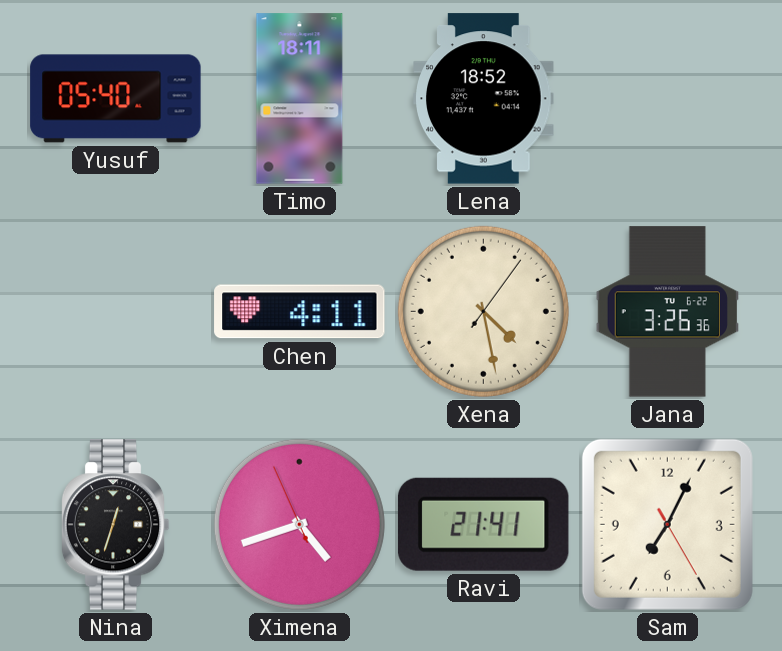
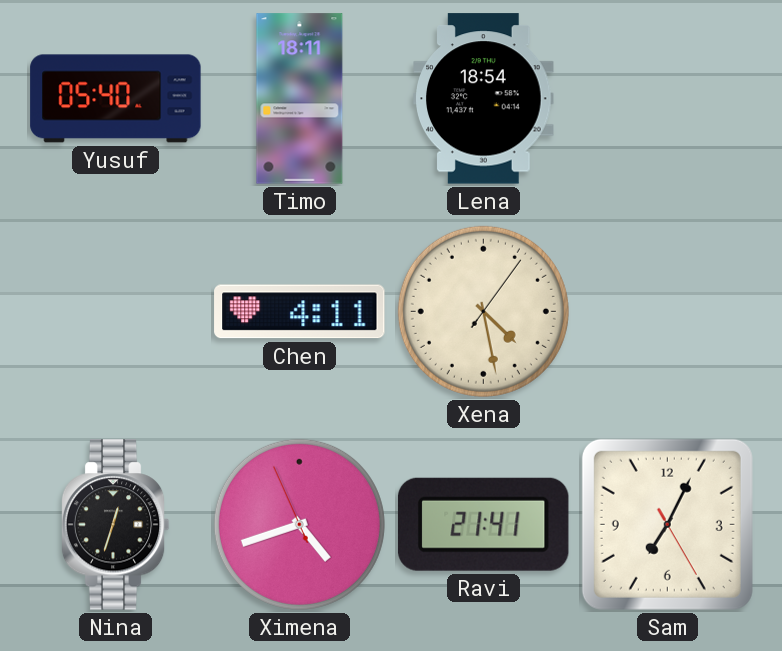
Lena: 18:52 -> 18:54
Jana: 3:26 -> none
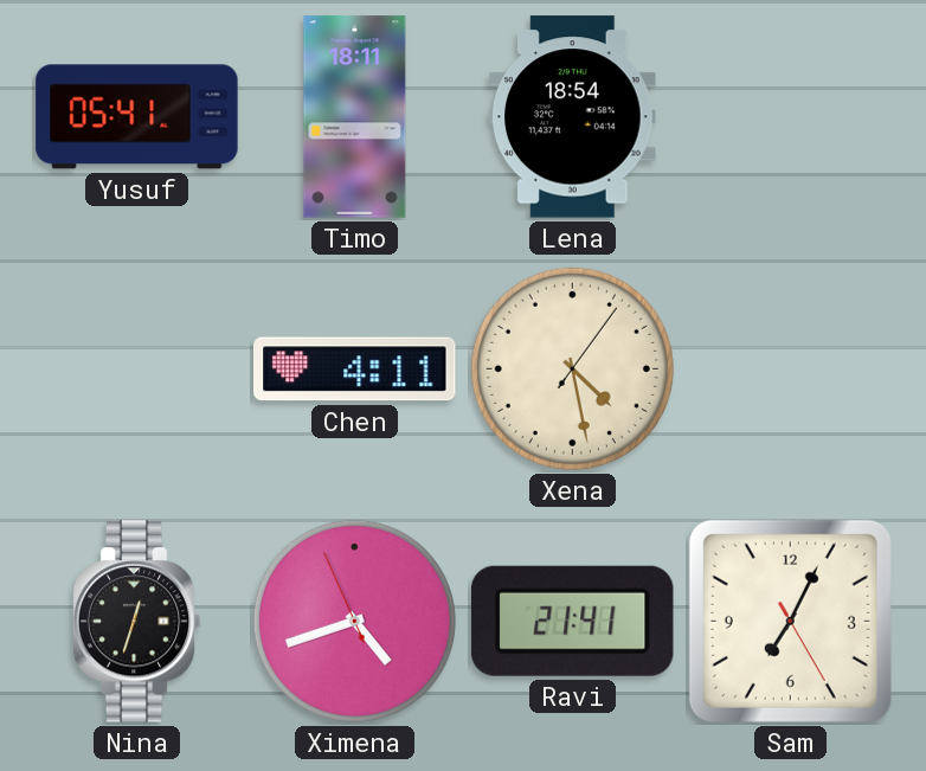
Yusuf: 05:40 -> 05:41
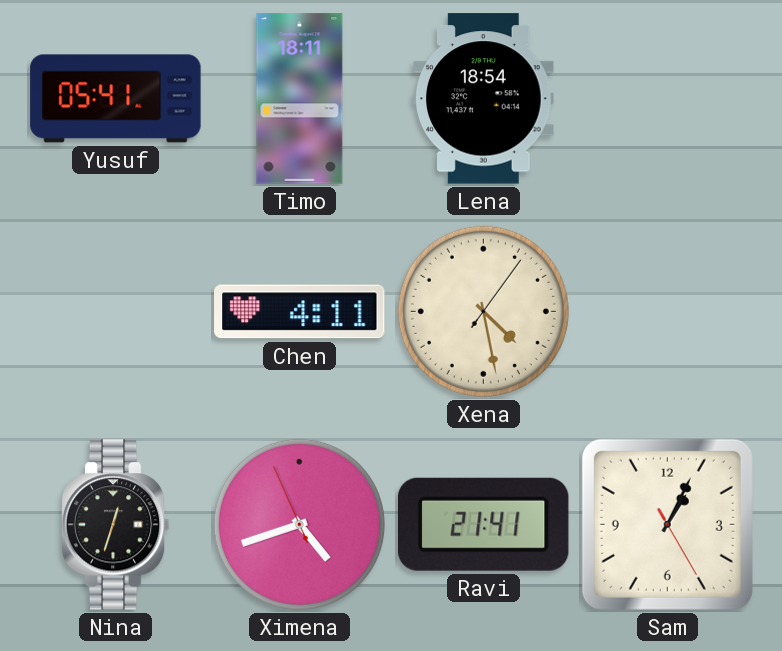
Sam: 7:04 -> 1:04
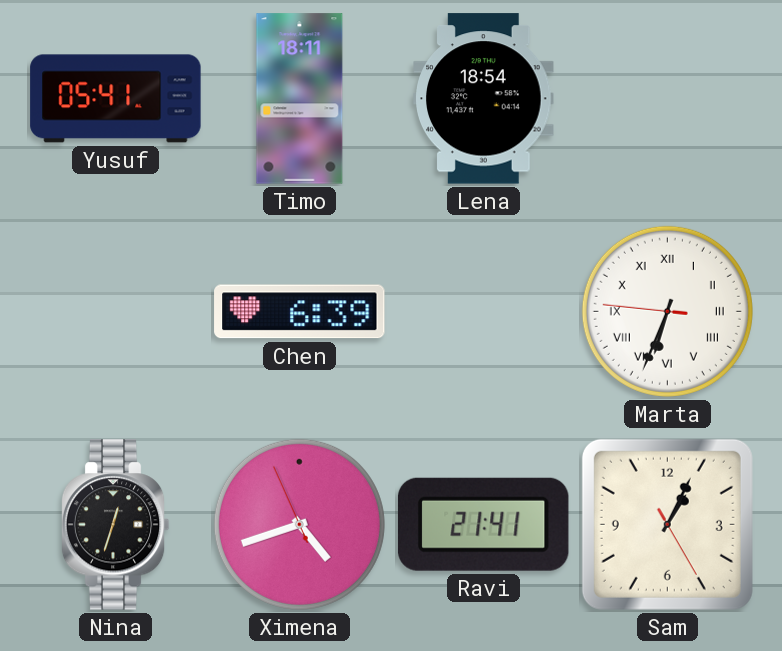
Chen: 4:11 -> 6:39
Xena: 4:28 -> none
Marta: none -> 6:33
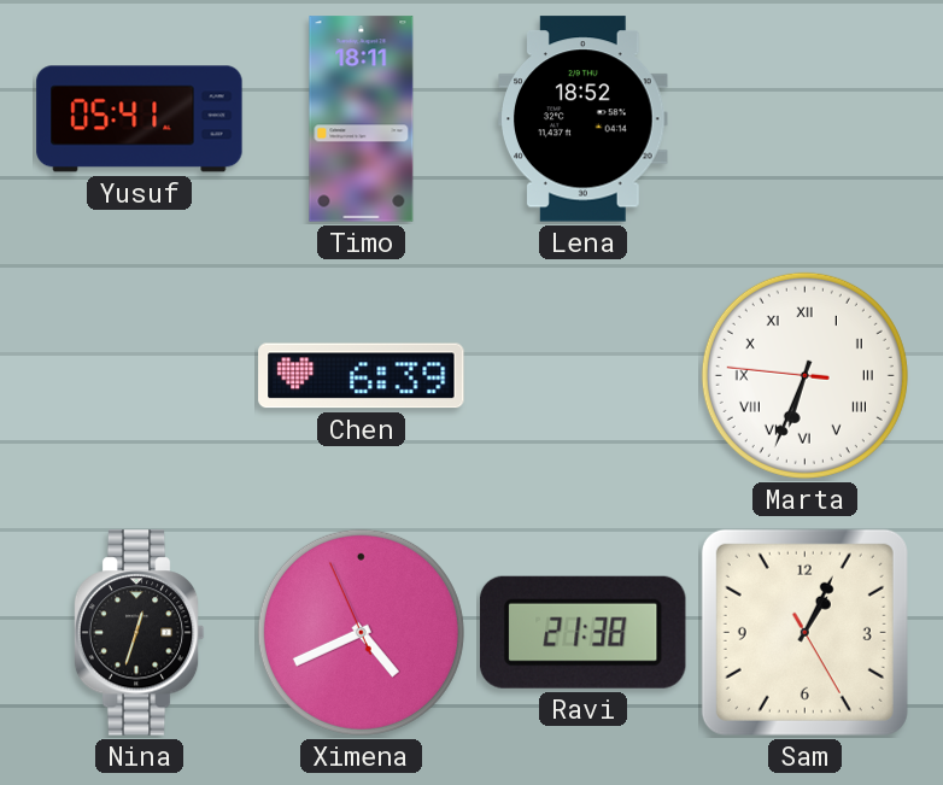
Lena: 18:54 -> 18:52
Ximena: 4:41 -> 4:40
Ravi: 21:41 -> 21:38
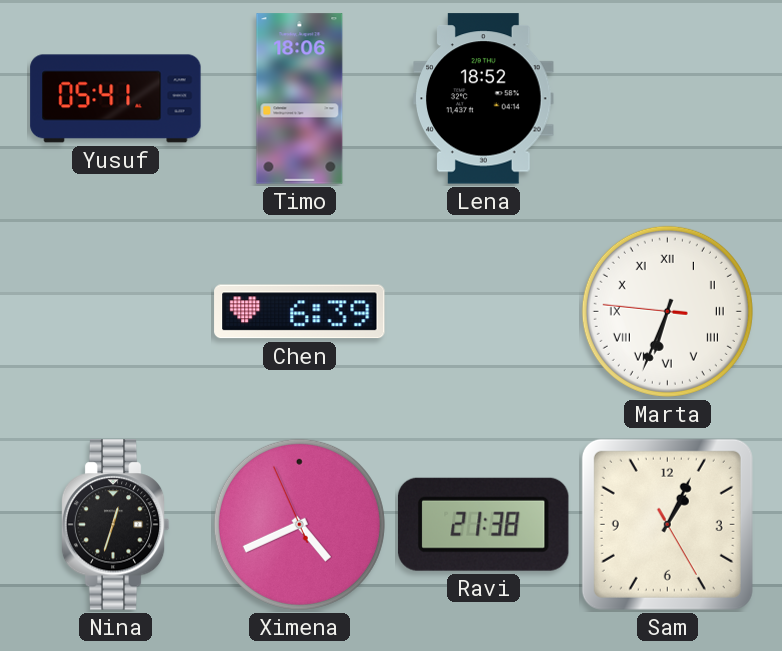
Timo: 18:11 -> 18:06
